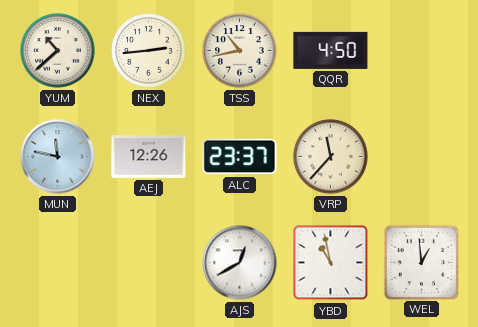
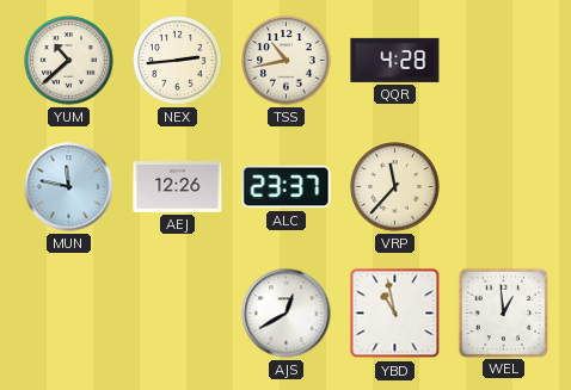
QQR: 4:50 -> 4:28
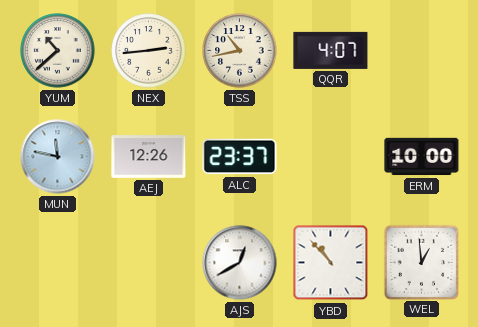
QQR: 4:28 -> 4:07
VRP: 11:37 -> none
ERM: none -> 10:00
YBD: 10:58 -> 10:53
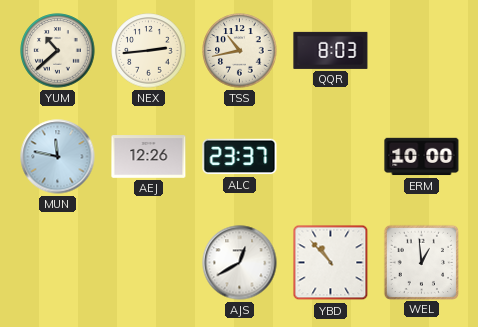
QQR: 4:07 -> 8:03
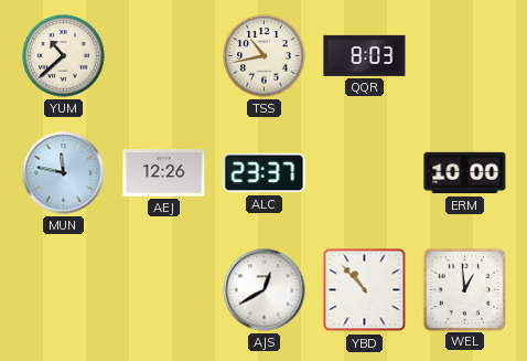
NEX: 2:44 -> none
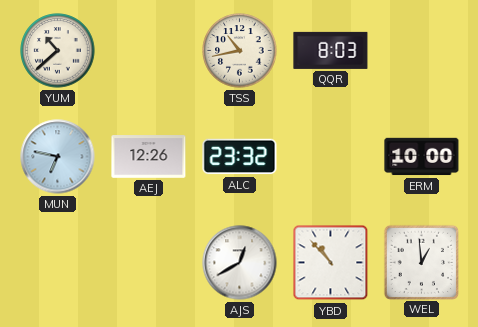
MUN: 11:47 -> 6:47
ALC: 23:37 -> 23:32
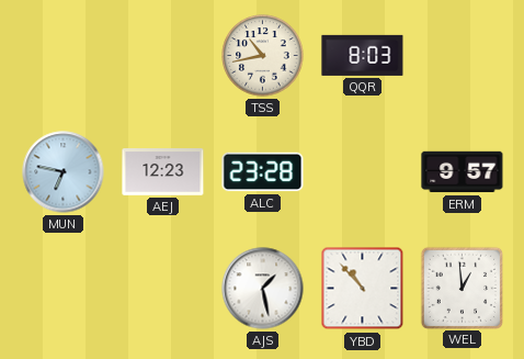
YUM: 10:38 -> none
AEJ: 12:26 -> 12:23
ALC: 23:32 -> 23:28
ERM: 10:00 -> 9:57
AJS: 12:40 -> 1:28
